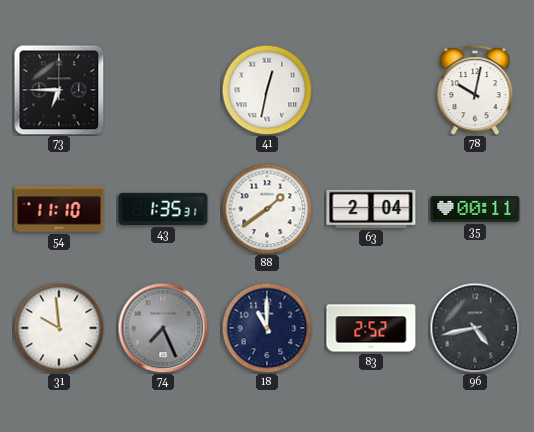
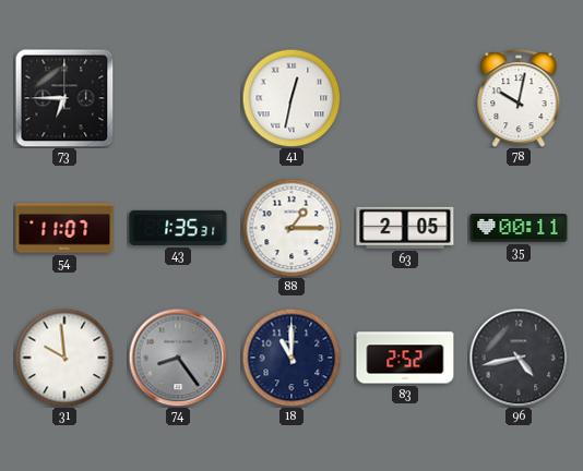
54: 11:10 -> 11:07
88: 1:39 -> 1:15
63: 2:04 -> 2:05
74: 7:26 -> 8:24
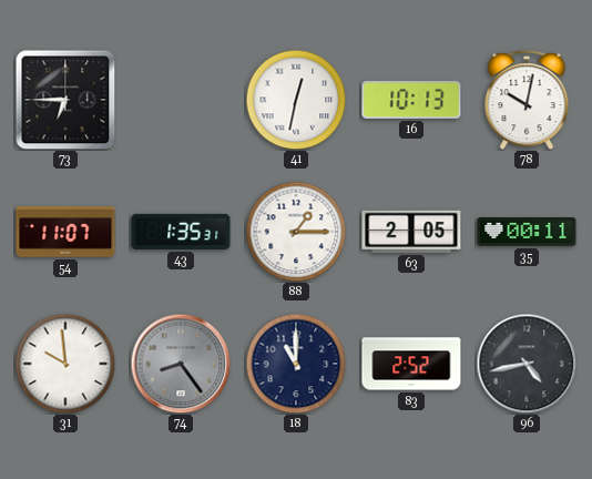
16: none -> 10:13
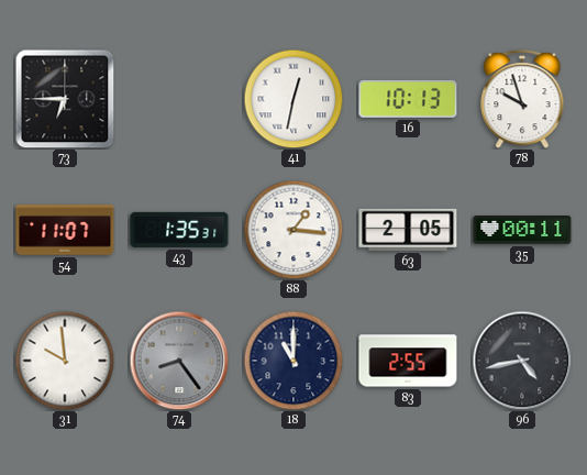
78: 10:02 -> 9:57
88: 1:15 -> 1:16
83: 2:52 -> 2:55
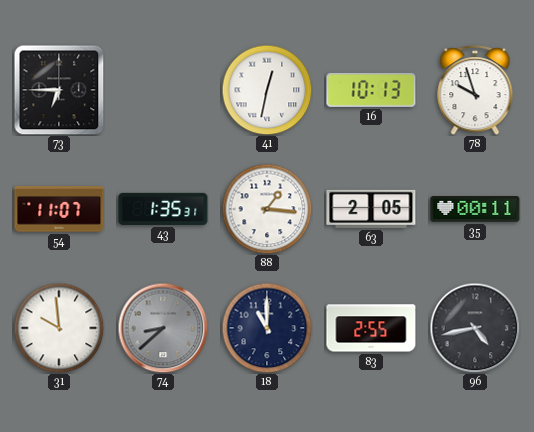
74: 8:24 -> 8:38
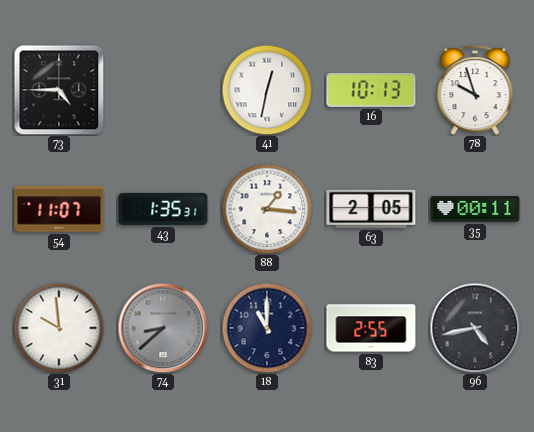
73: 6:45 -> 4:45
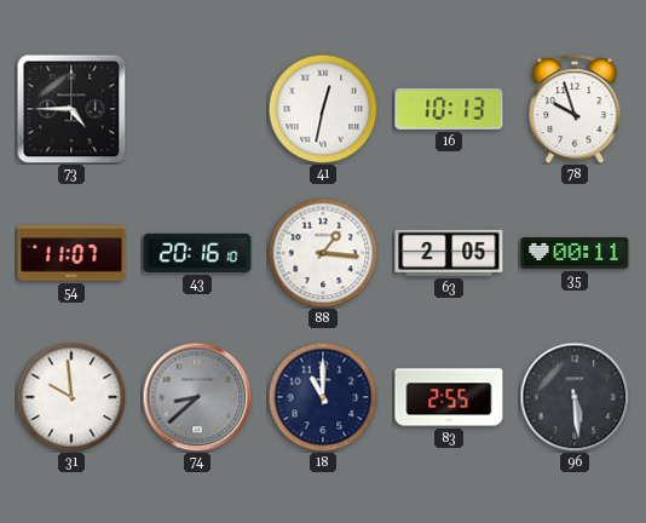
43: 1:35 -> 20:16
96: 4:43 -> 5:29
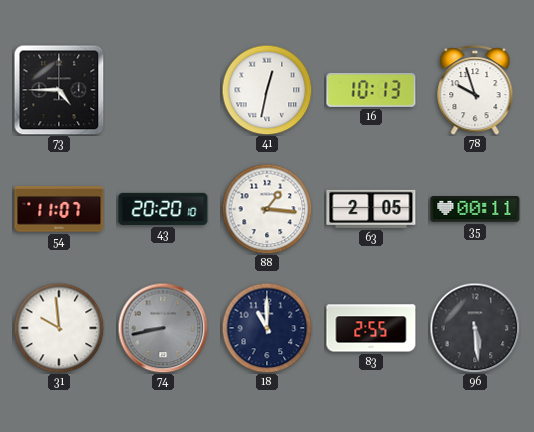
43: 20:16 -> 20:20
74: 8:38 -> 8:43
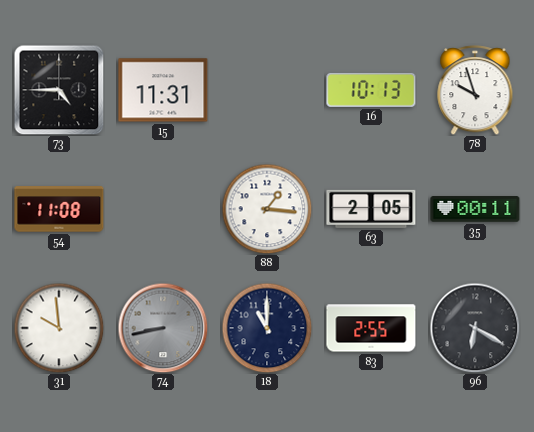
15: none -> 11:31
41: 12:32 -> none
54: 11:07 -> 11:08
43: 20:20 -> none
96: 5:29 -> 6:20
